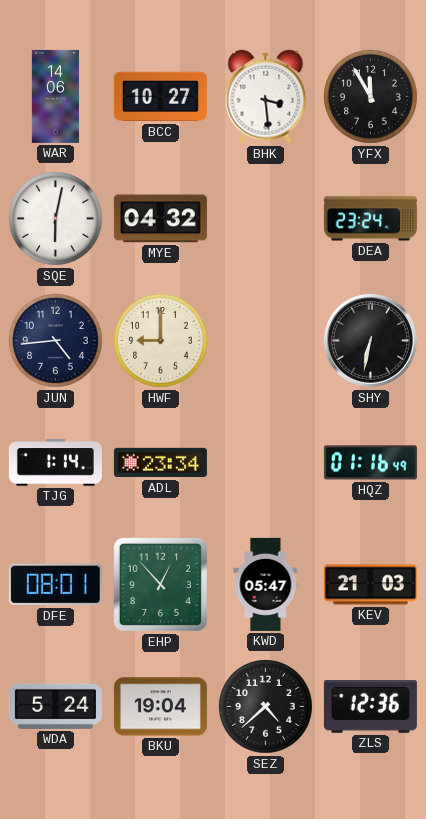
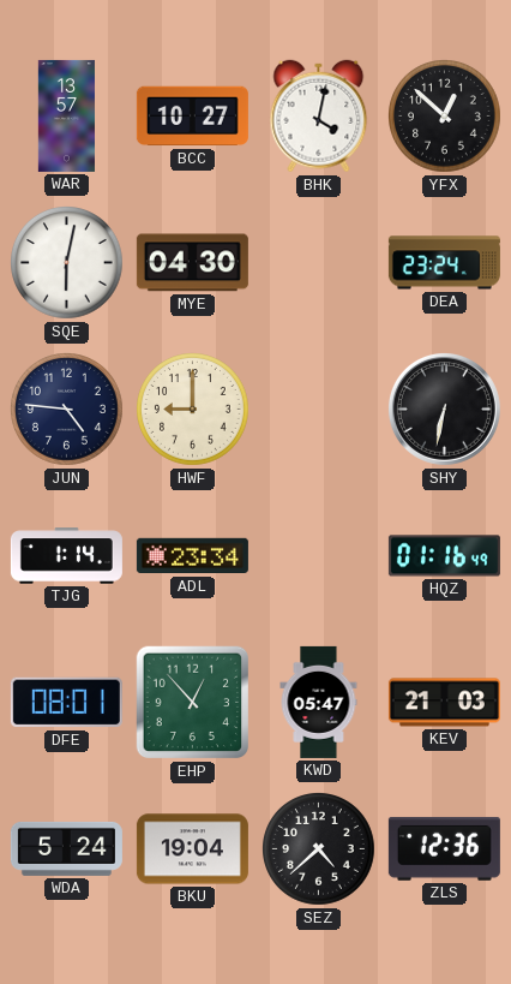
WAR: 14:06 -> 13:57
BHK: 3:29 -> 4:02
YFX: 11:55 -> 12:52
MYE: 04:32 -> 04:30
JUN: 4:44 -> 4:46
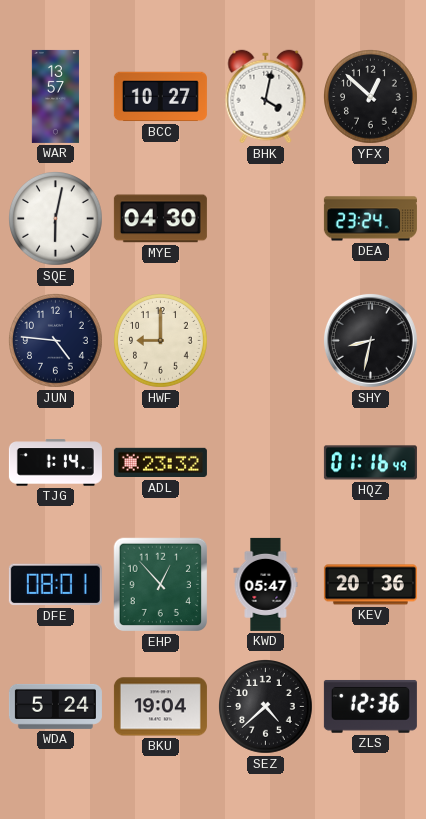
SHY: 6:32 -> 8:32
ADL: 23:34 -> 23:32
KEV: 21:03 -> 20:36
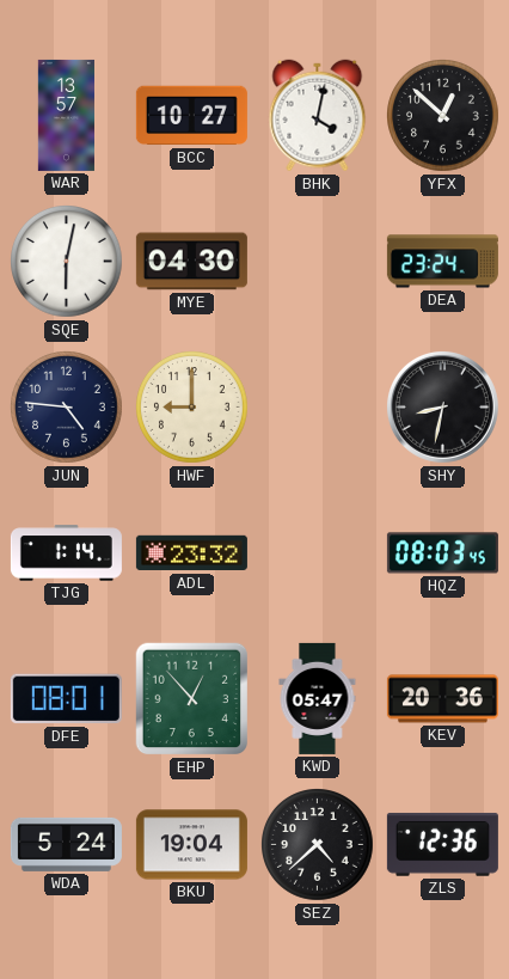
HQZ: 01:16 -> 08:03
